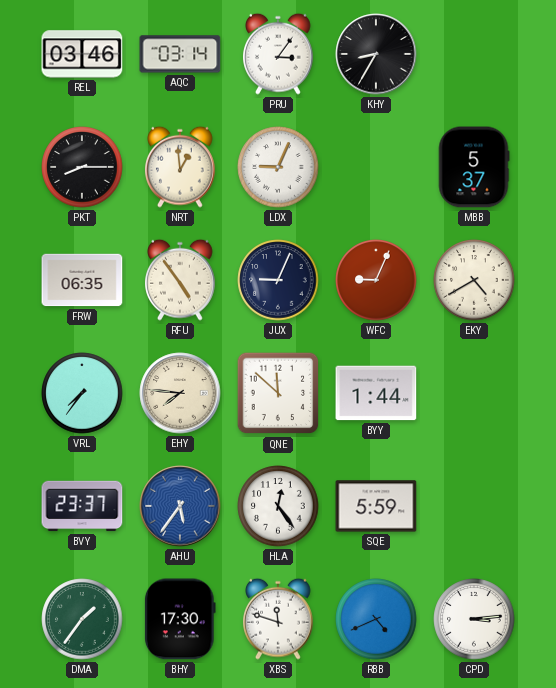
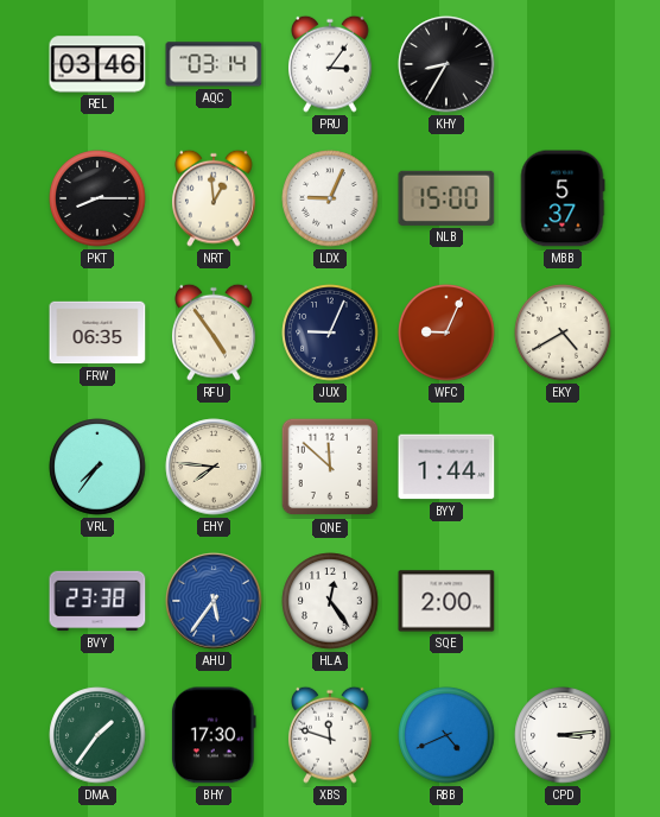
NLB: none -> 15:00
BVY: 23:37 -> 23:38
SQE: 5:59 -> 2:00
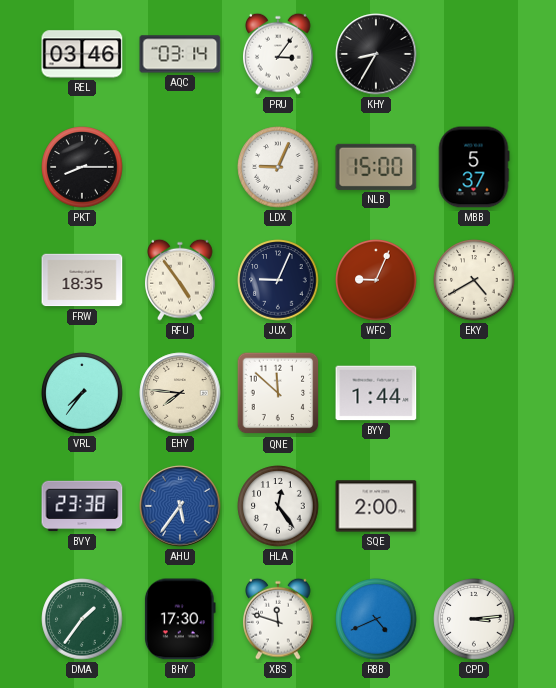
NRT: 12:59 -> none
FRW: 06:35 -> 18:35
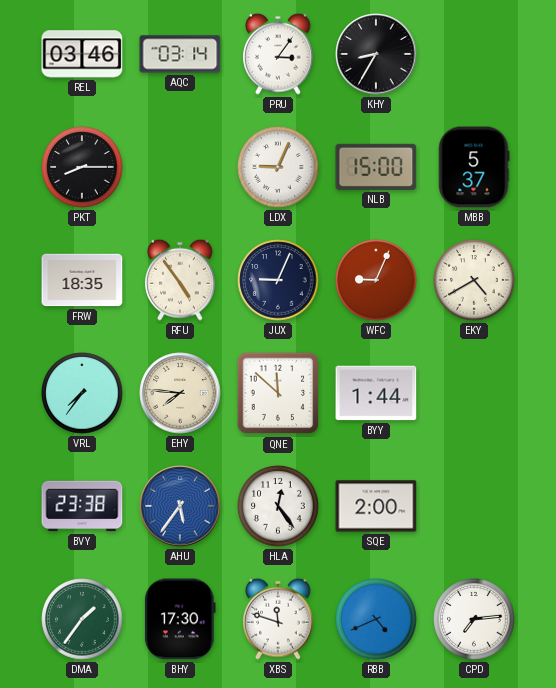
CPD: 3:14 -> 7:14
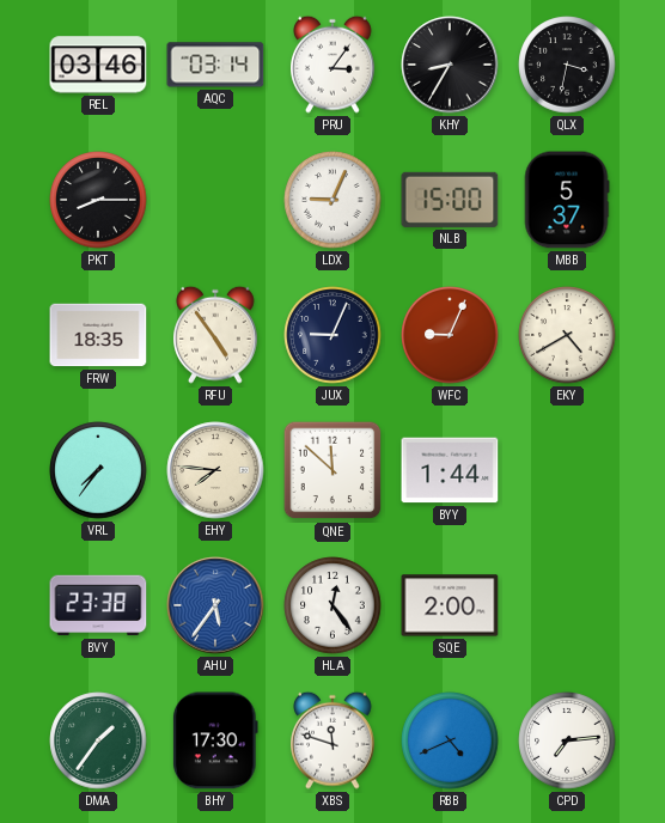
QLX: none -> 3:32
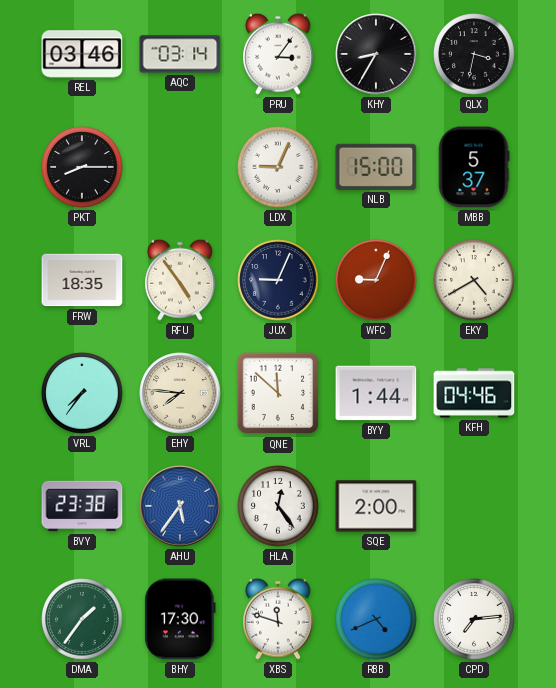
KFH: none -> 04:46
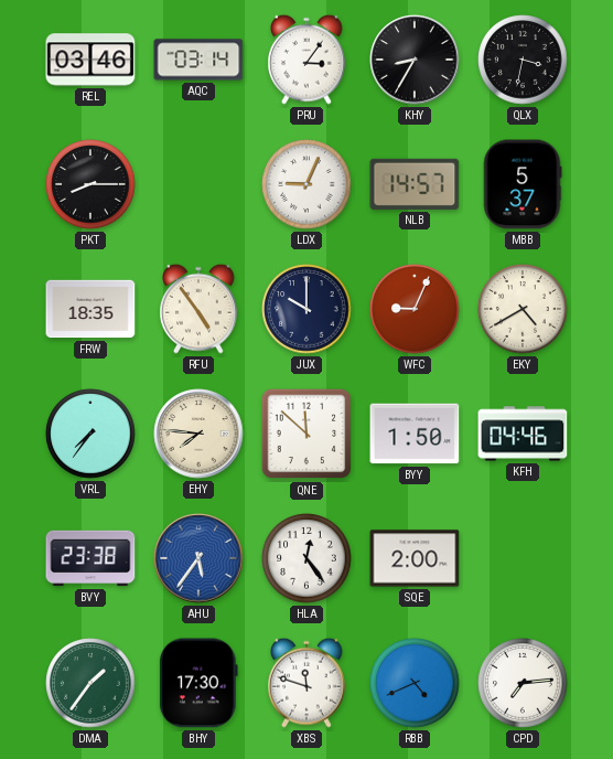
NLB: 15:00 -> 14:57
JUX: 9:04 -> 10:00
BYY: 1:44 -> 1:50
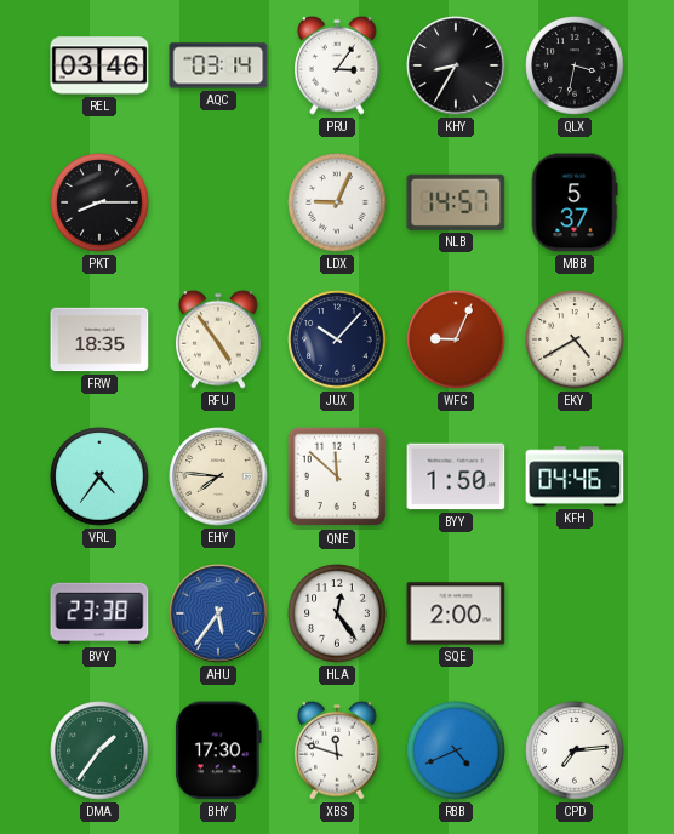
JUX: 10:00 -> 10:07
VRL: 7:36 -> 4:36
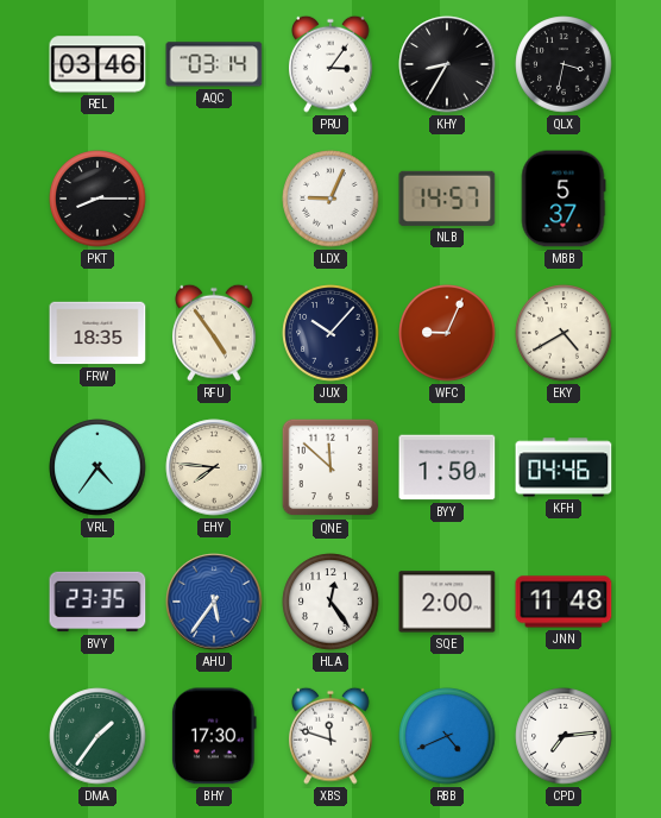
BVY: 23:38 -> 23:35
JNN: none -> 11:48
